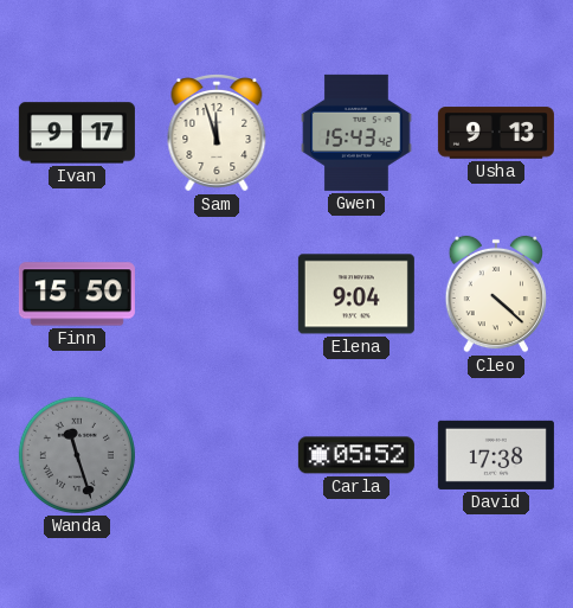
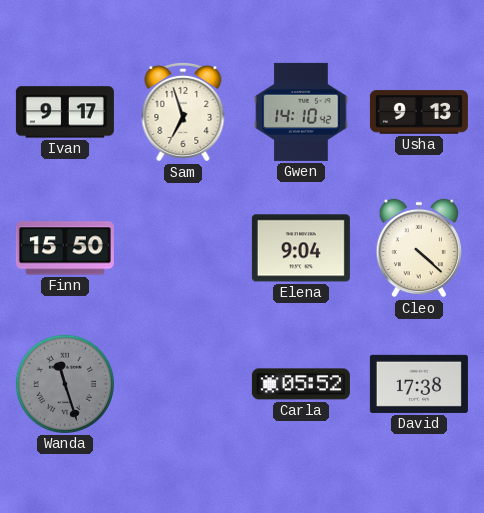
Sam: 11:57 -> 6:57
Gwen: 15:43 -> 14:10
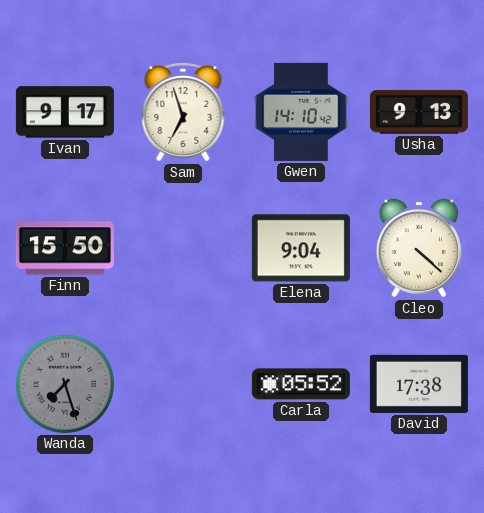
Wanda: 11:27 -> 7:27
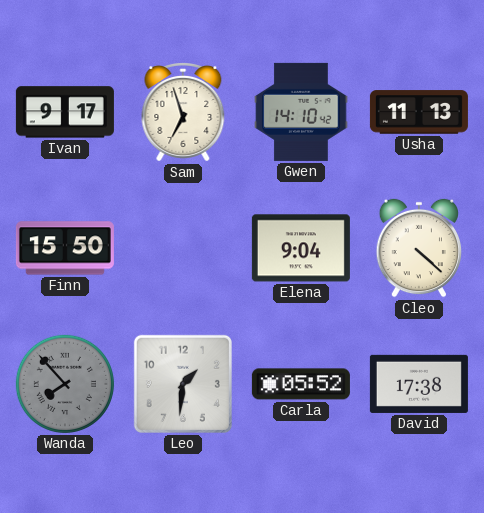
Usha: 9:13 -> 11:13
Wanda: 7:27 -> 7:53
Leo: none -> 1:31
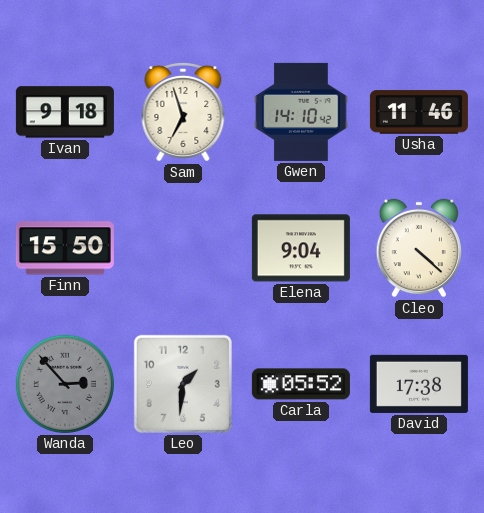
Ivan: 9:17 -> 9:18
Usha: 11:13 -> 11:46
Wanda: 7:53 -> 2:53
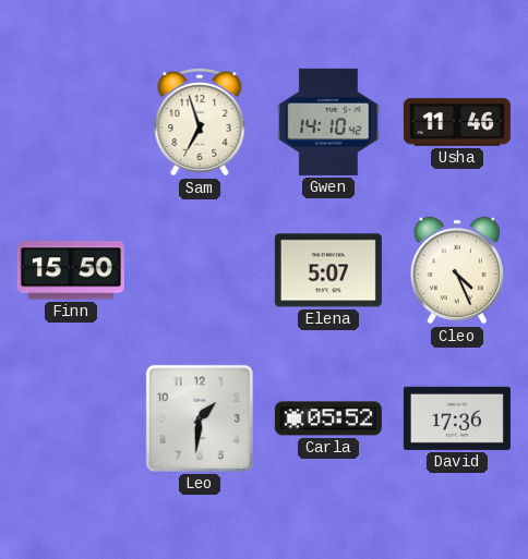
Ivan: 9:18 -> none
Elena: 9:04 -> 5:07
Cleo: 4:22 -> 4:26
Wanda: 2:53 -> none
David: 17:38 -> 17:36
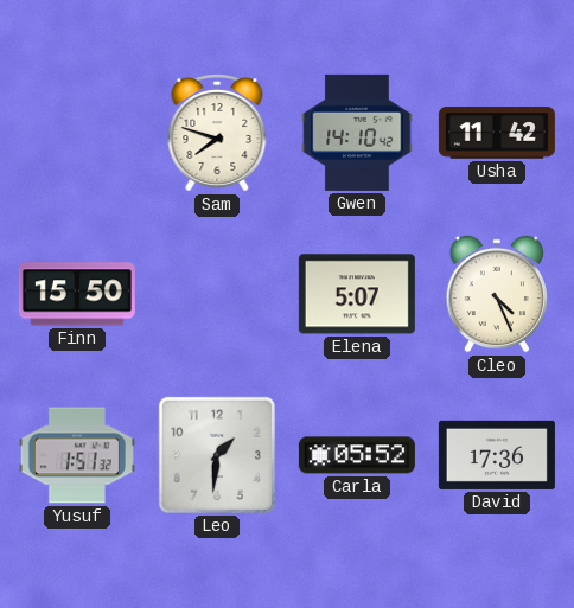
Sam: 6:57 -> 7:48
Usha: 11:46 -> 11:42
Yusuf: none -> 1:51
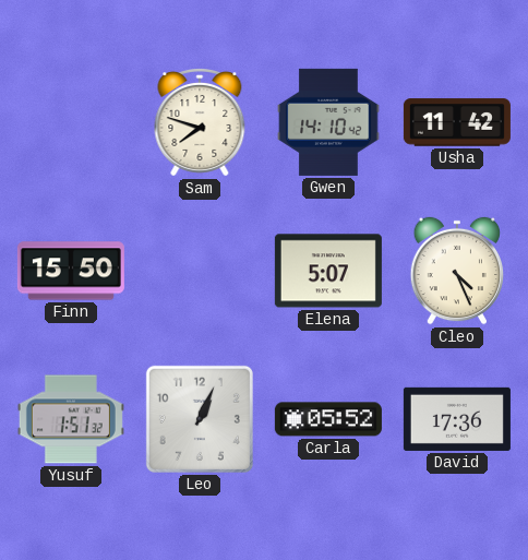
Leo: 1:31 -> 1:04
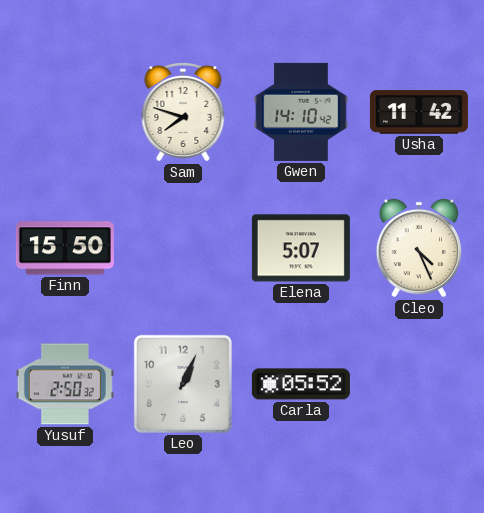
Yusuf: 1:51 -> 2:50
David: 17:36 -> none
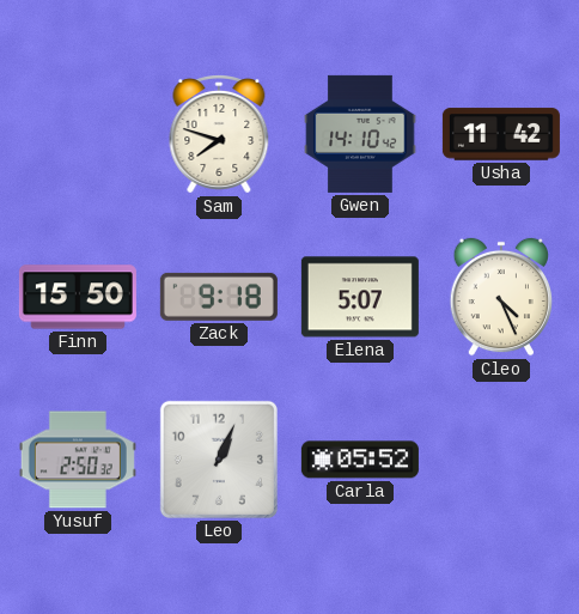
Zack: none -> 9:18
